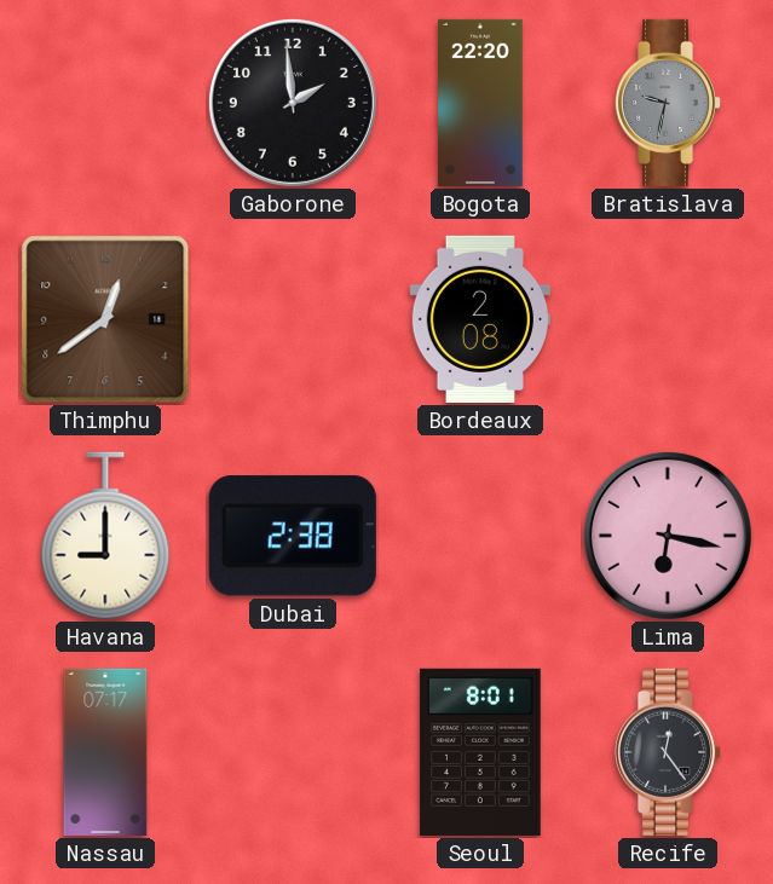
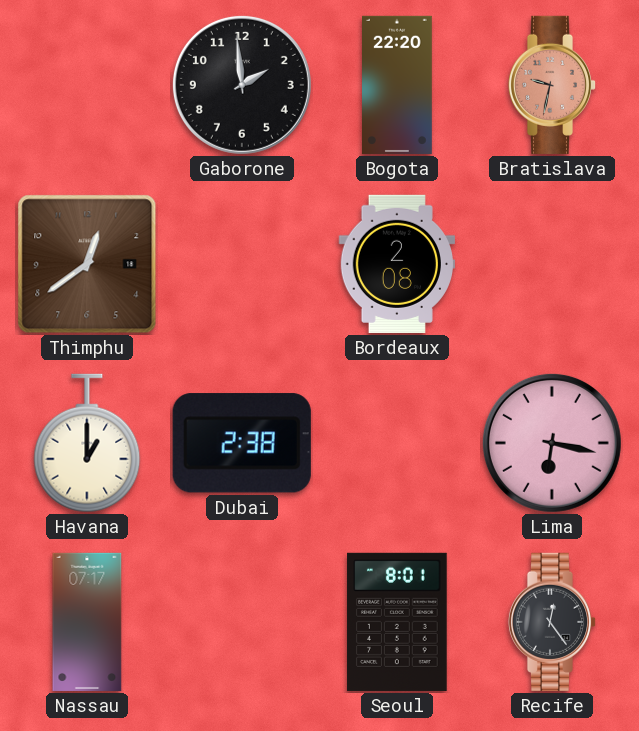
Bratislava dial: grey -> salmon
Havana: 9:00 -> 1:00
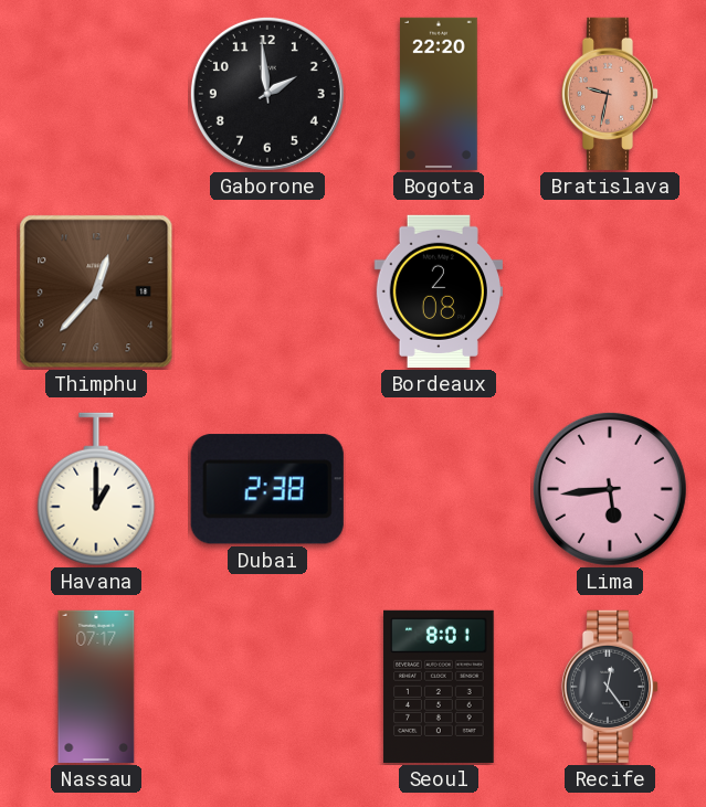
Thimphu: 12:39 -> 12:37
Lima: 6:17 -> 5:44
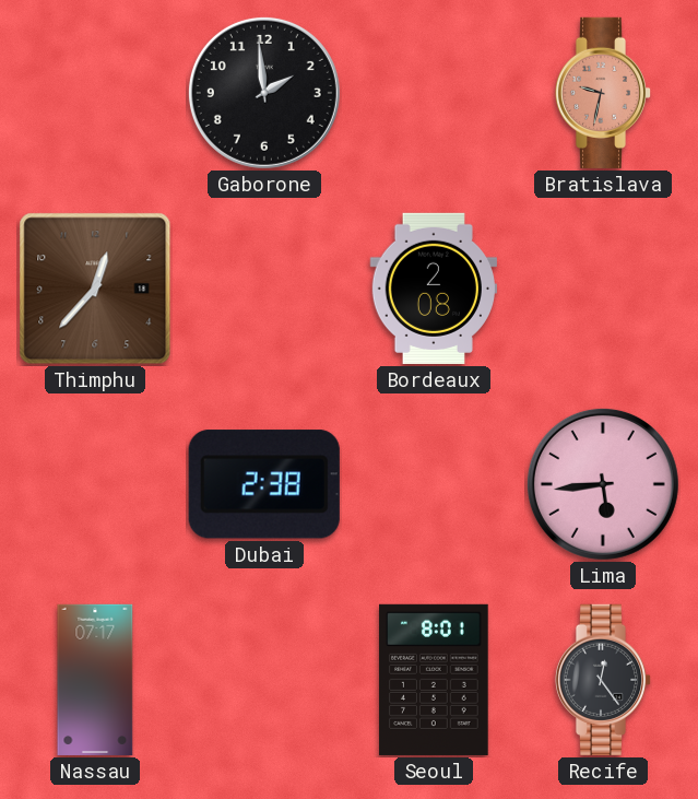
Bogota: 22:20 -> none
Havana: 1:00 -> none
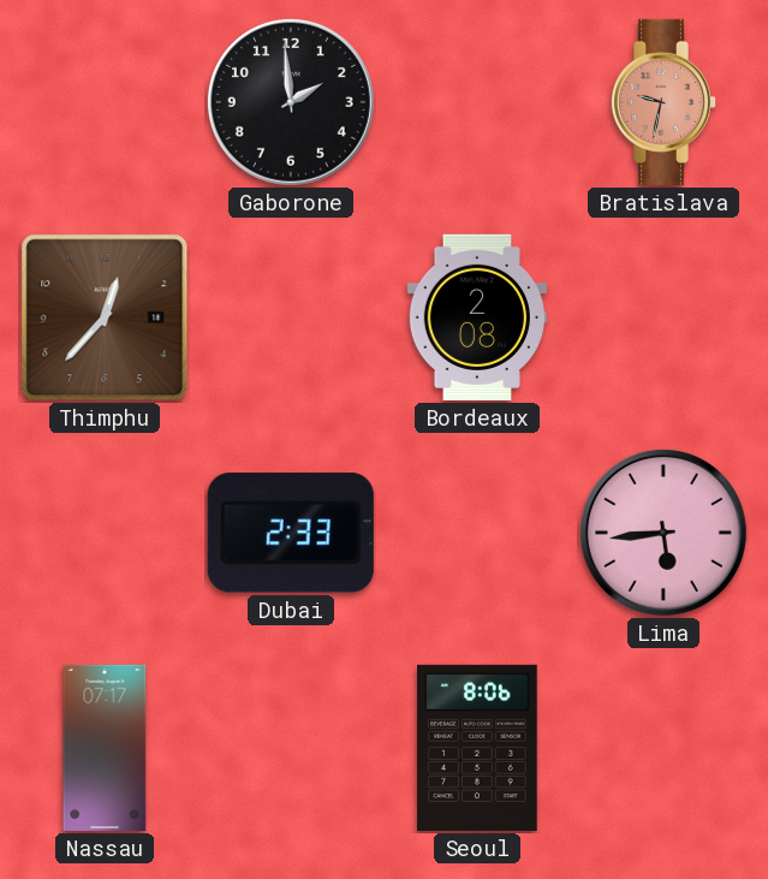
Dubai: 2:38 -> 2:33
Seoul: 8:01 -> 8:06
Recife: 12:24 -> none
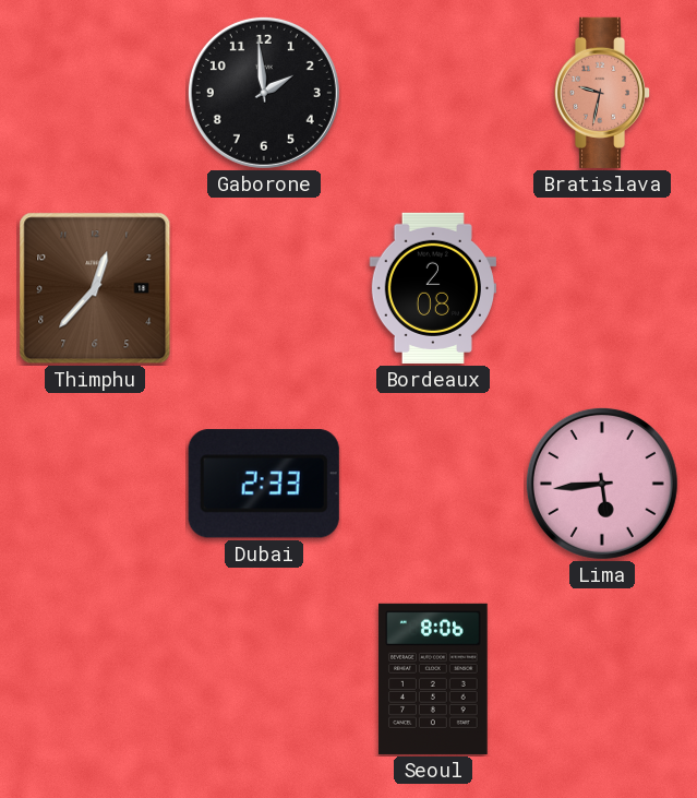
Nassau: 07:17 -> none
